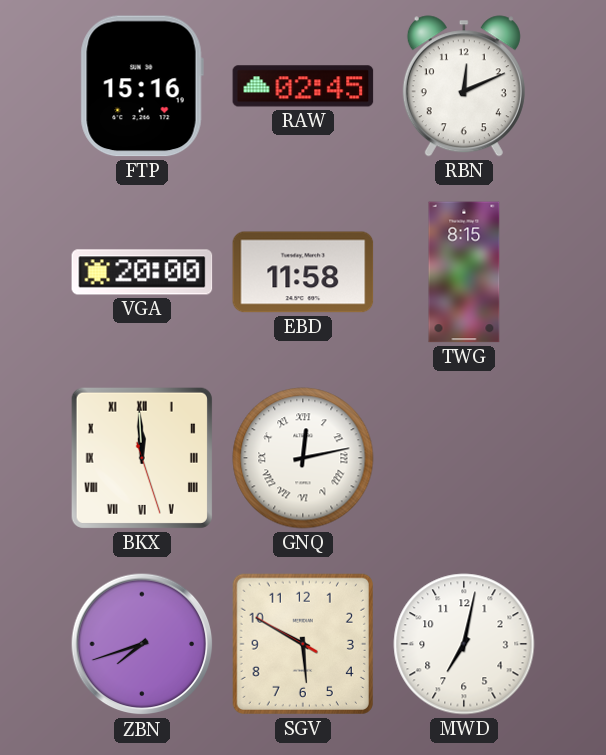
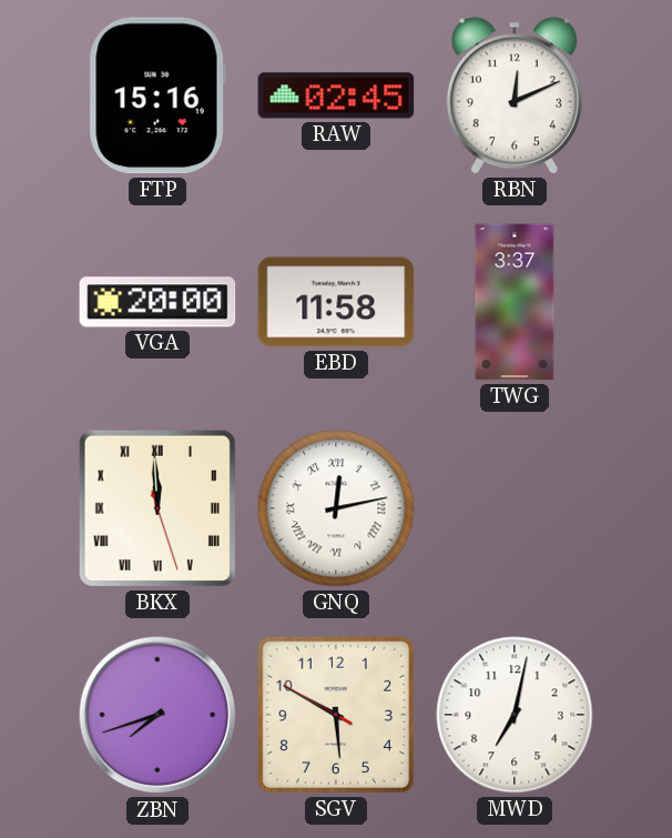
TWG: 8:15 -> 3:37
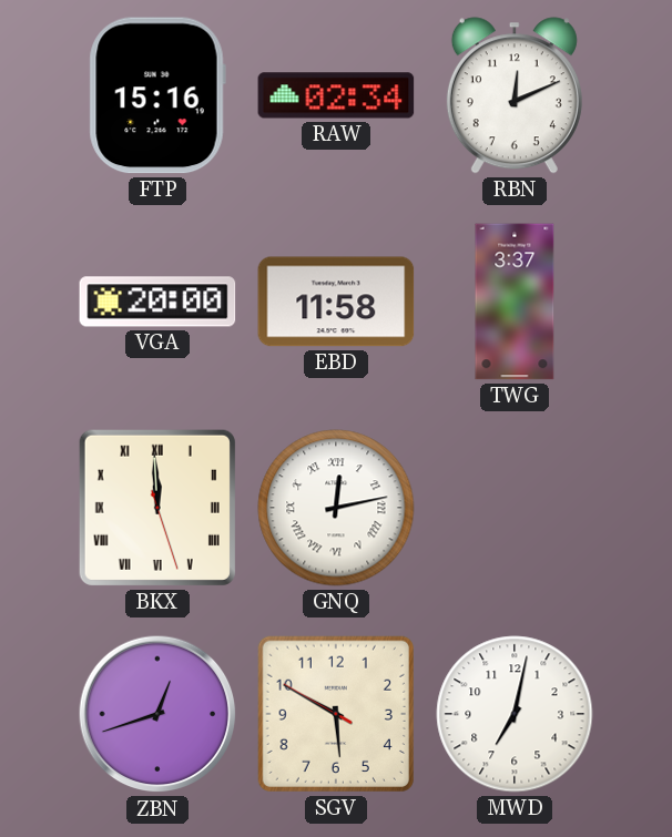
RAW: 02:45 -> 02:34
ZBN: 7:42 -> 12:42
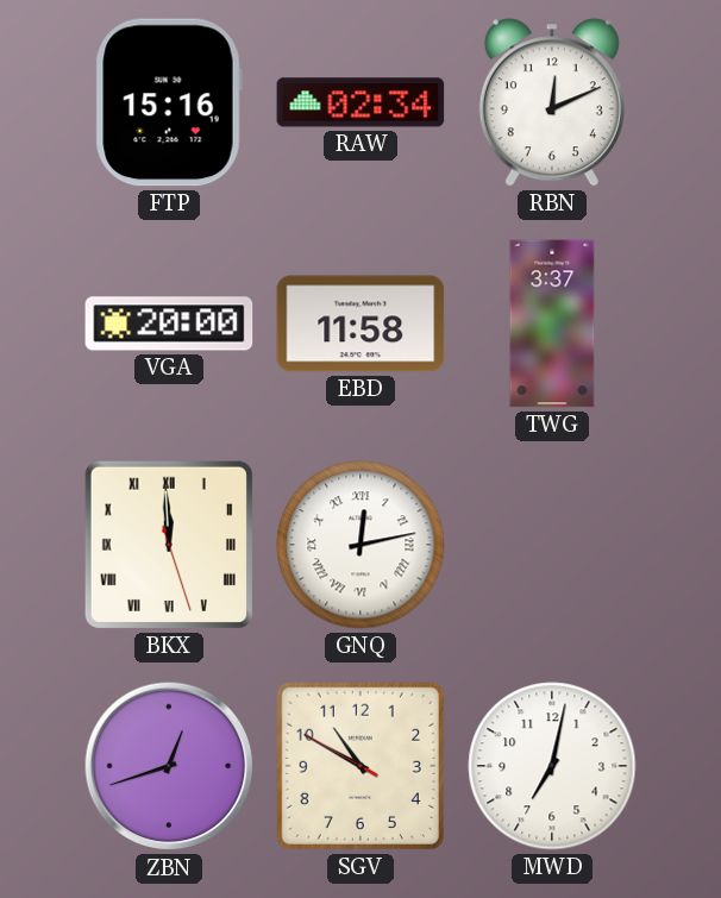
SGV: 5:49 -> 10:49
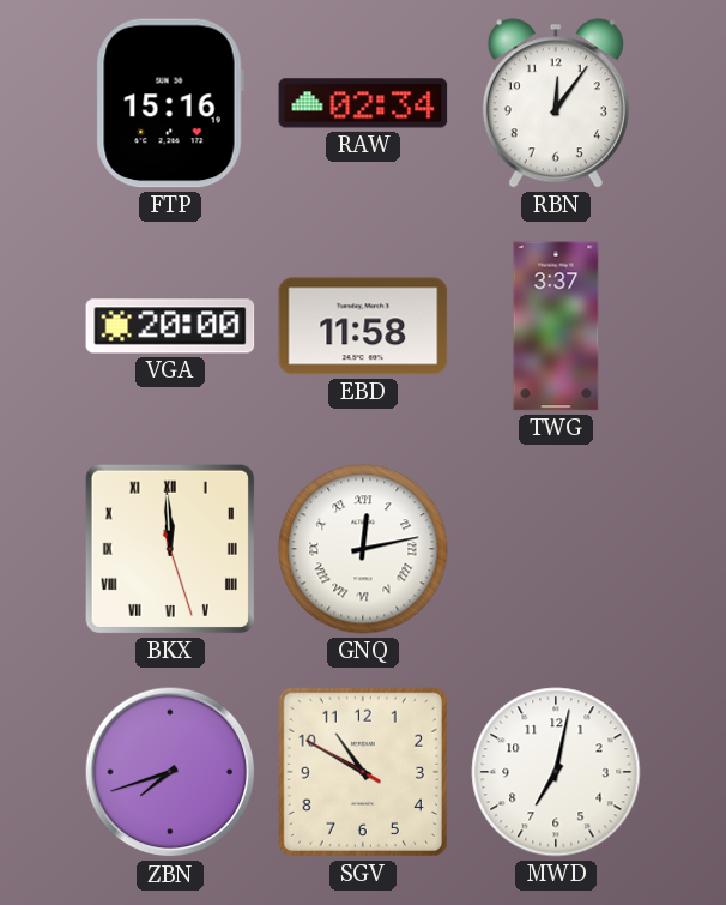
RBN: 12:11 -> 12:06
ZBN: 12:42 -> 7:42
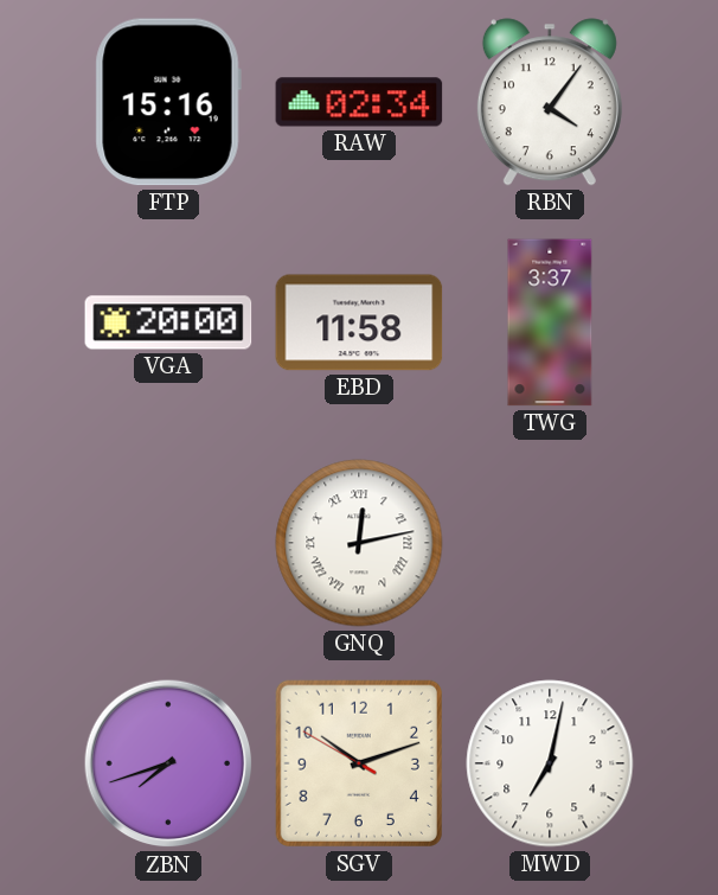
RBN: 12:06 -> 4:06
BKX: 11:59 -> none
SGV: 10:49 -> 10:11
